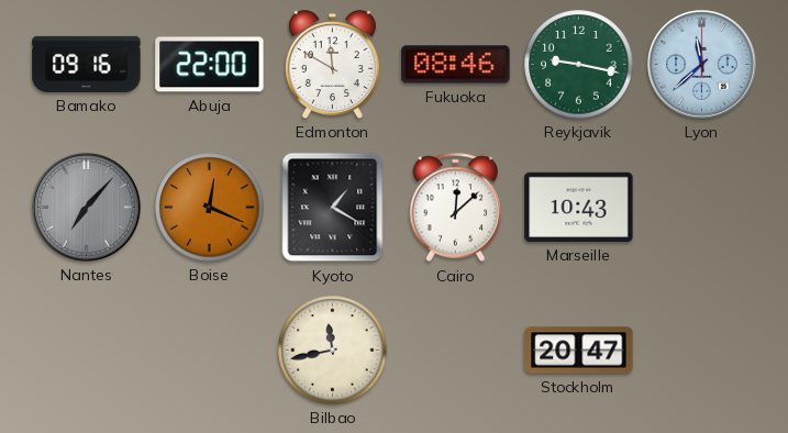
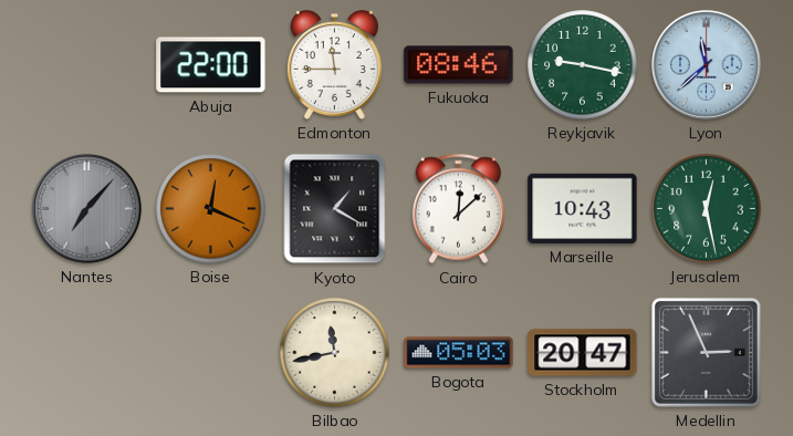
Bamako: 09:16 -> none
Edmonton: 11:50 -> 11:45
Jerusalem: none -> 12:28
Bogota: none -> 05:03
Medellin: none -> 2:56
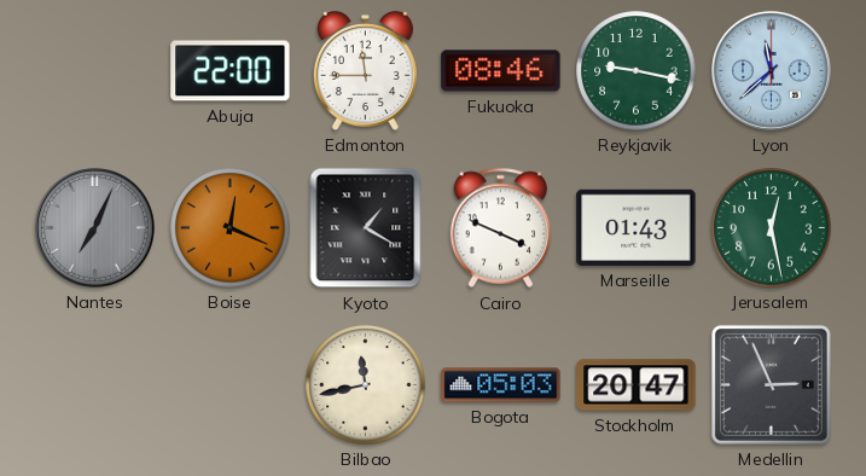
Nantes: 7:07 -> 7:04
Cairo: 12:08 -> 3:49
Marseille: 10:43 -> 01:43
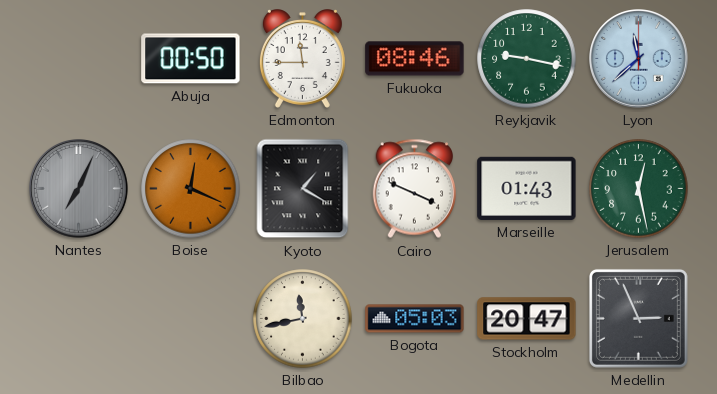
Abuja: 22:00 -> 00:50
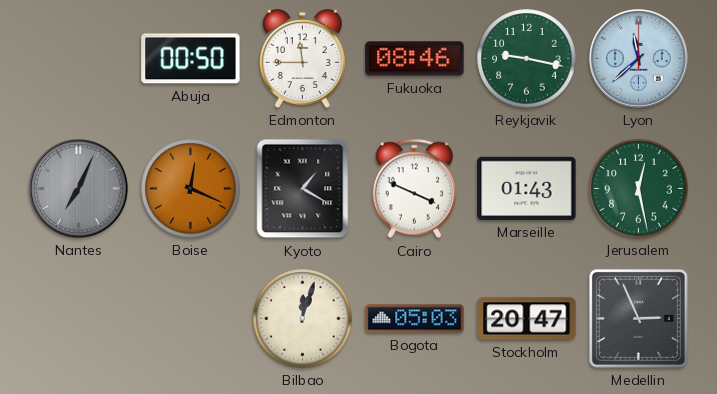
Bilbao: 11:43 -> 12:03
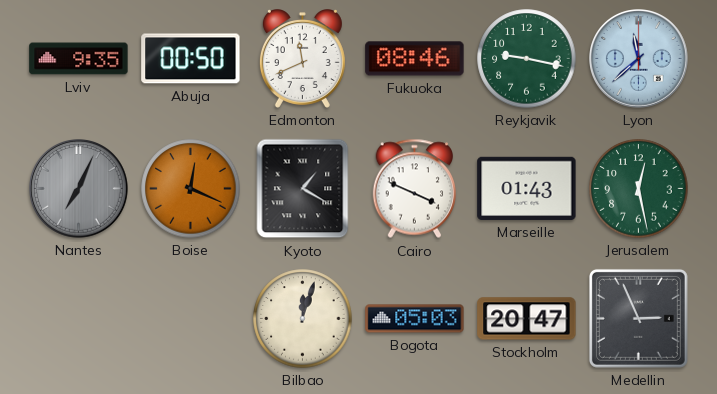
Lviv: none -> 9:35
Edmonton: 11:45 -> 11:41
